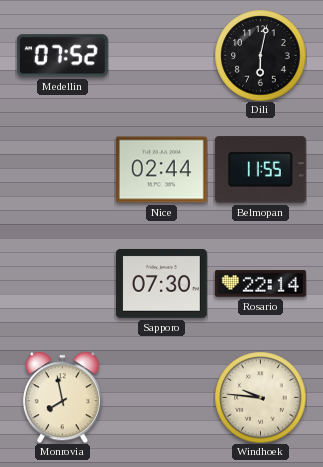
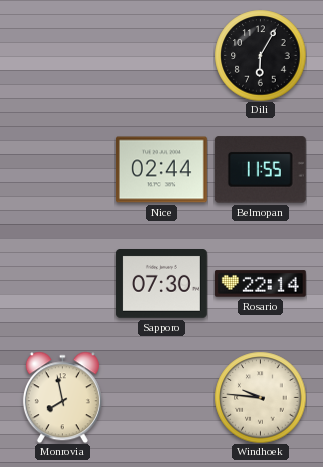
Medellin: 07:52 -> none
Dili: 6:02 -> 6:05
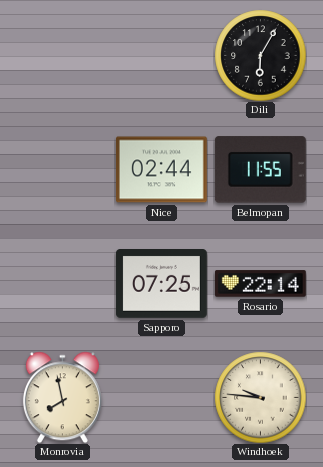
Sapporo: 07:30 -> 07:25
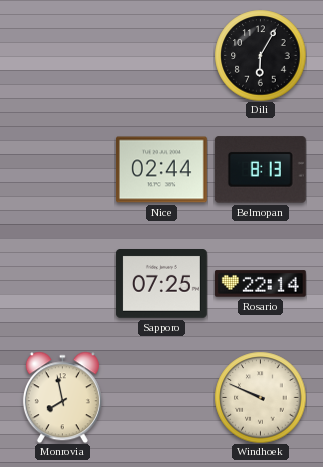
Belmopan: 11:55 -> 8:13
Windhoek: 9:46 -> 9:49
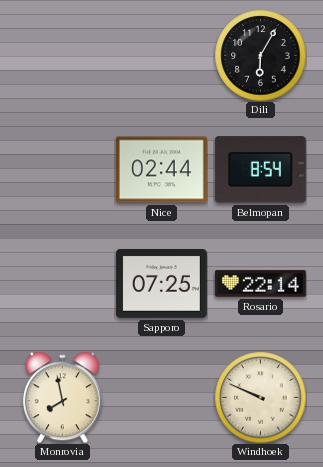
Belmopan: 8:13 -> 8:54
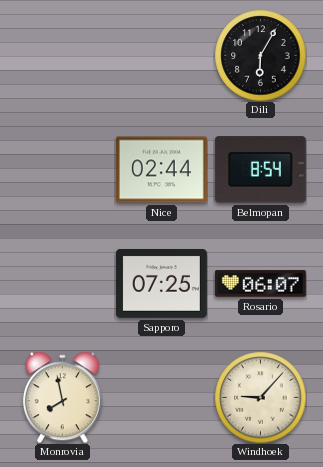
Rosario: 22:14 -> 06:07
Windhoek: 9:49 -> 9:07
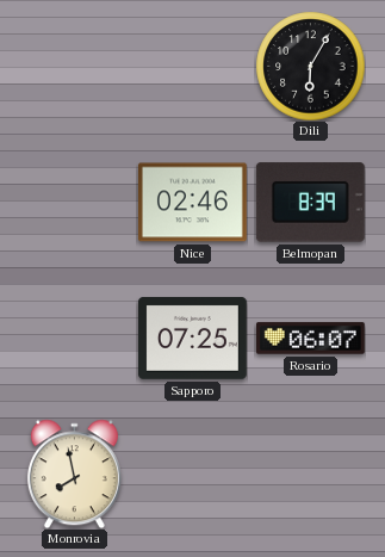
Nice: 02:44 -> 02:46
Belmopan: 8:54 -> 8:39
Windhoek: 9:07 -> none
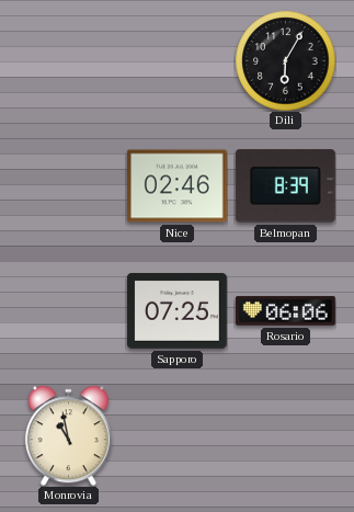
Rosario: 06:07 -> 06:06
Monrovia: 7:58 -> 10:58
